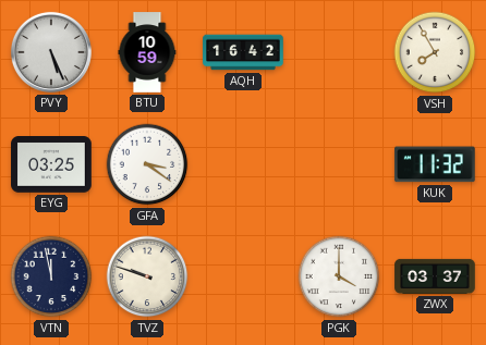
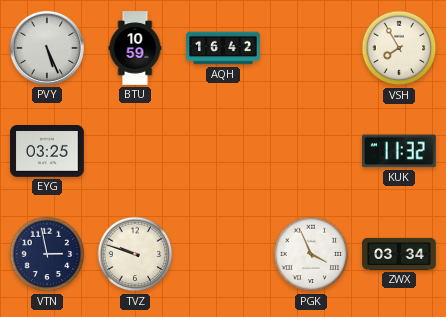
GFA: 3:21 -> none
VTN: 11:58 -> 2:58
PGK: 4:00 -> 3:56
ZWX: 03:37 -> 03:34
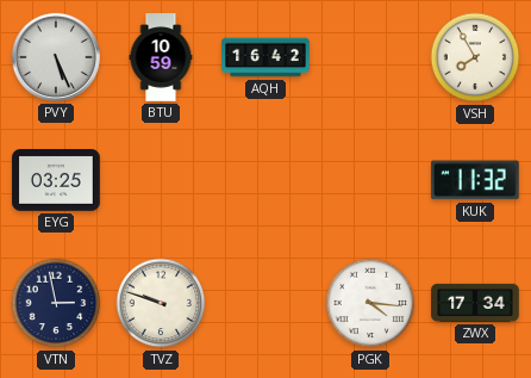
PGK: 3:56 -> 4:16
ZWX: 03:34 -> 17:34
